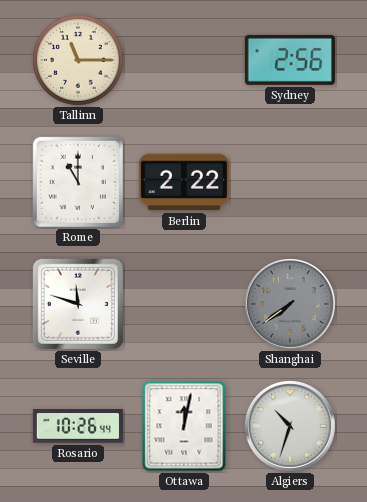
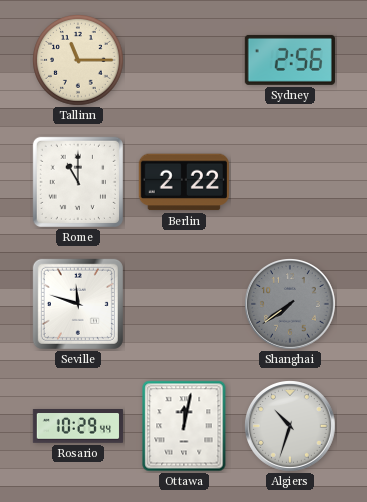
Rosario: 10:26 -> 10:29
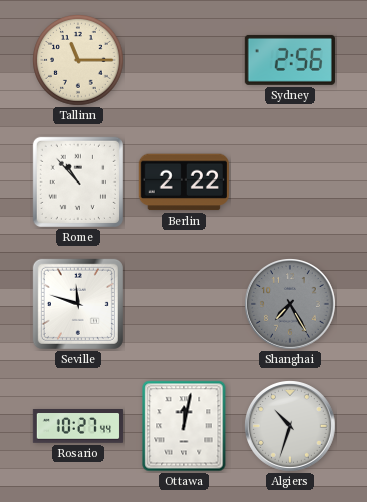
Rome: 11:00 -> 10:53
Shanghai: 7:39 -> 7:25
Rosario: 10:29 -> 10:27
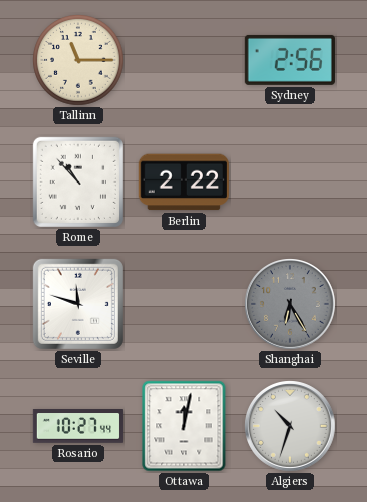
Shanghai: 7:25 -> 6:25
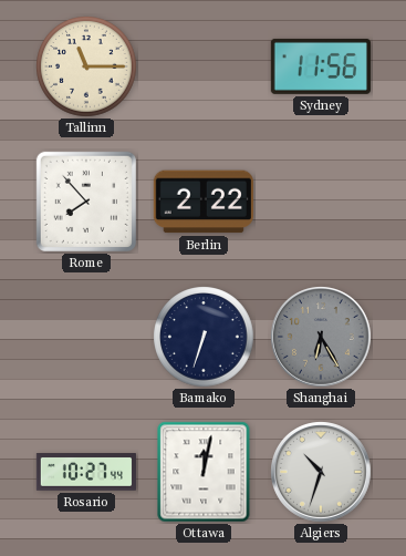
Sydney: 2:56 -> 11:56
Rome: 10:53 -> 7:53
Seville: 11:48 -> none
Bamako: none -> 6:33
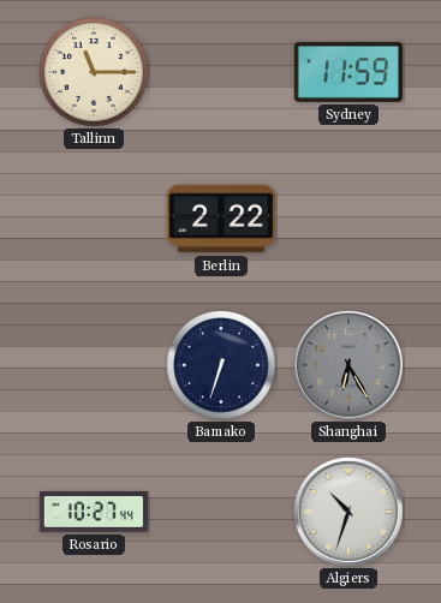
Sydney: 11:56 -> 11:59
Rome: 7:53 -> none
Ottawa: 12:02 -> none
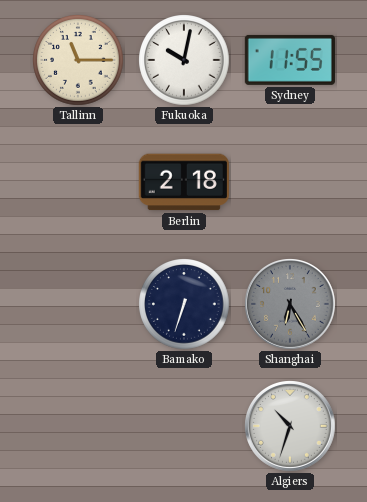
Fukuoka: none -> 10:02
Sydney: 11:59 -> 11:55
Berlin: 2:22 -> 2:18
Rosario: 10:27 -> none
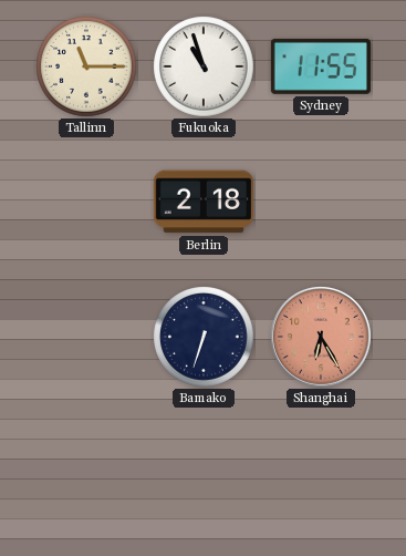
Fukuoka: 10:02 -> 10:57
Shanghai dial: grey -> salmon
Algiers: 10:33 -> none
